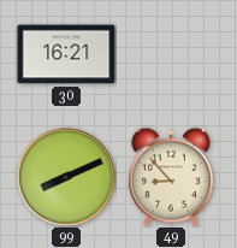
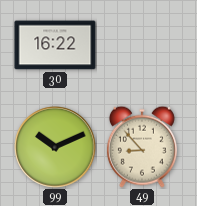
30: 16:21 -> 16:22
99: 8:11 -> 10:11
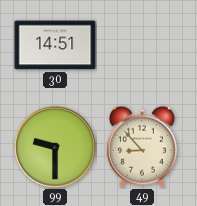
30: 16:22 -> 14:51
99: 10:11 -> 9:30
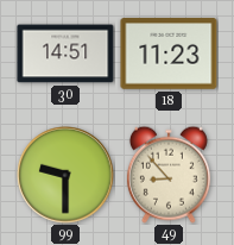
18: none -> 11:23
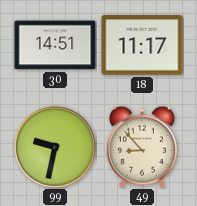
18: 11:23 -> 11:17
99: 9:30 -> 9:32
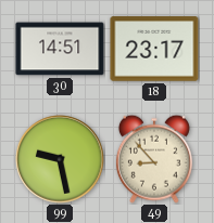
18: 11:17 -> 23:17
99: 9:32 -> 9:28
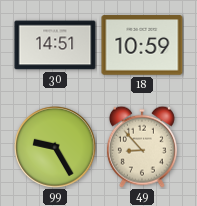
18: 23:17 -> 10:59
99: 9:28 -> 9:25
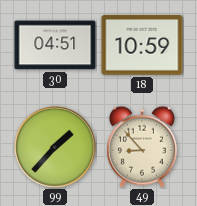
30: 14:51 -> 04:51
99: 9:25 -> 1:37
